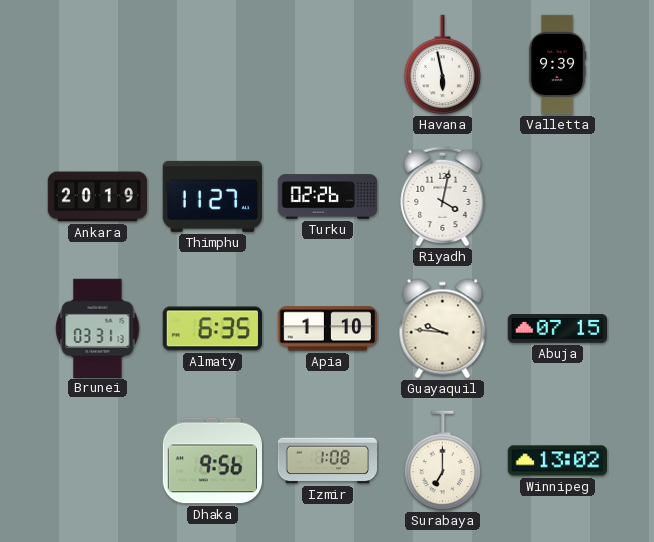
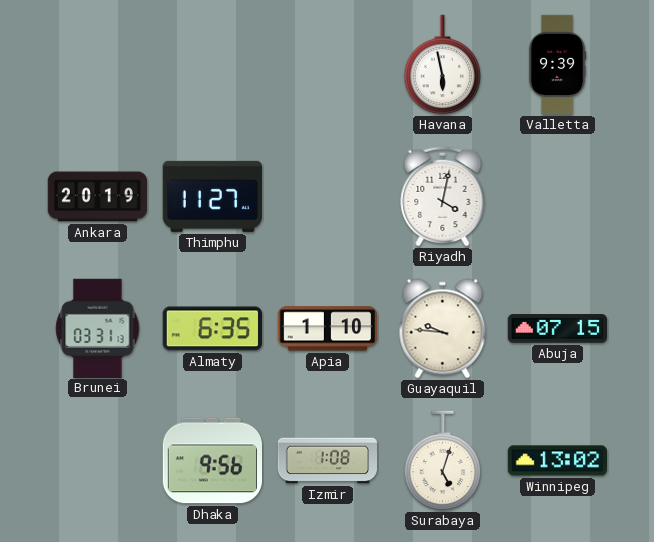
Turku: 02:26 -> none
Surabaya: 7:00 -> 5:03
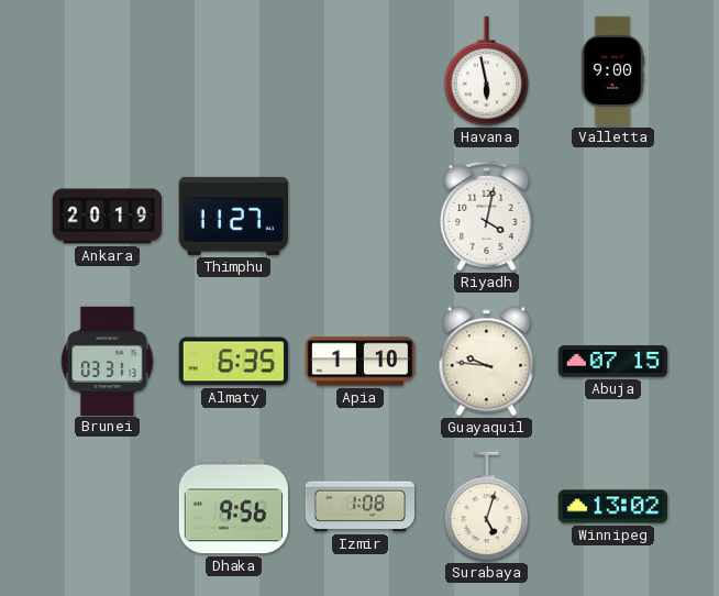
Valletta: 9:39 -> 9:00
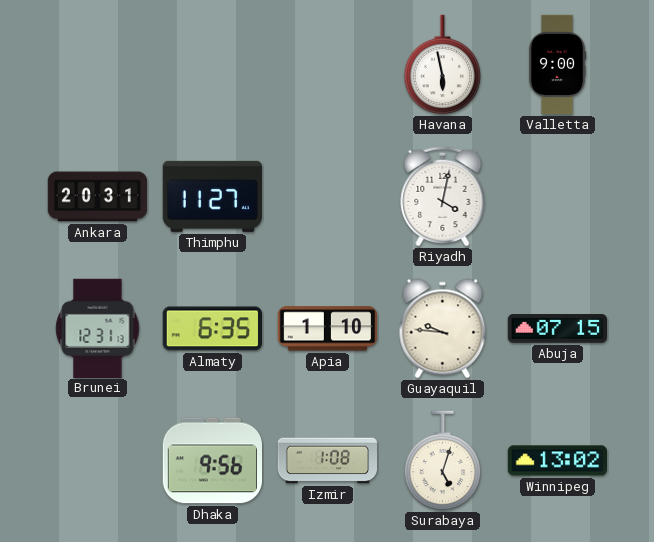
Ankara: 20:19 -> 20:31
Brunei: 03:31 -> 12:31
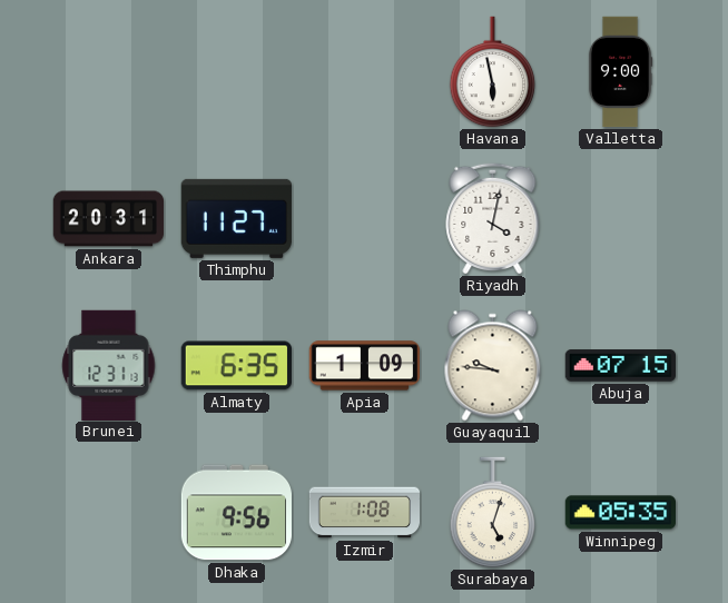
Apia: 1:10 -> 1:09
Winnipeg: 13:02 -> 05:35
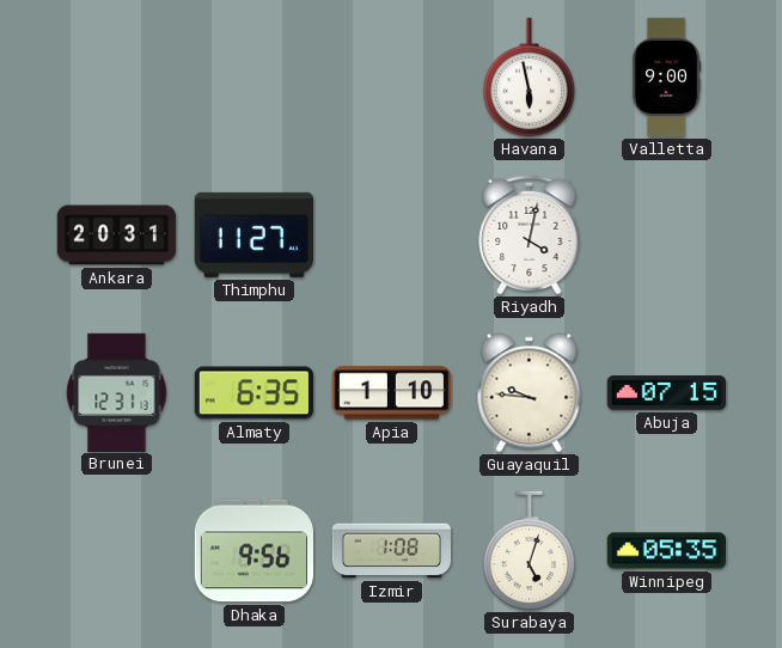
Apia: 1:09 -> 1:10
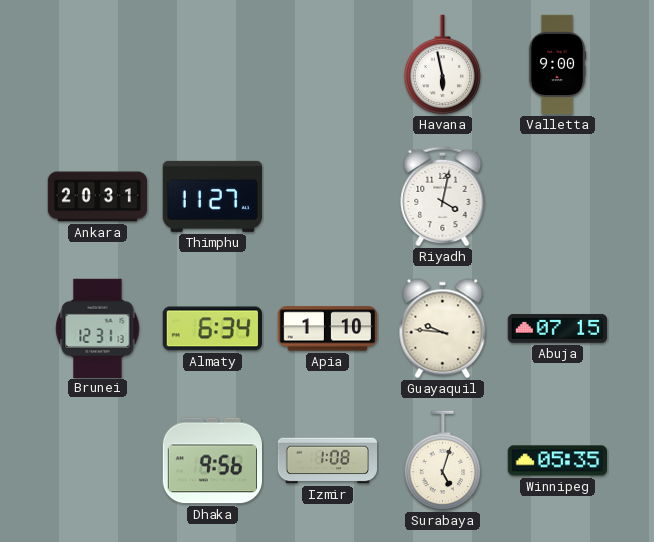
Almaty: 6:35 -> 6:34
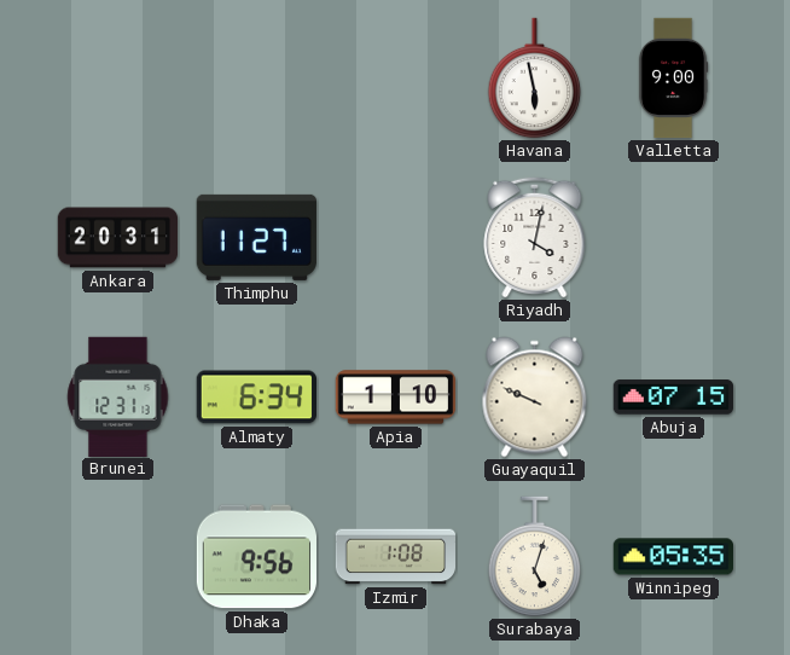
Guayaquil: 9:46 -> 9:49
